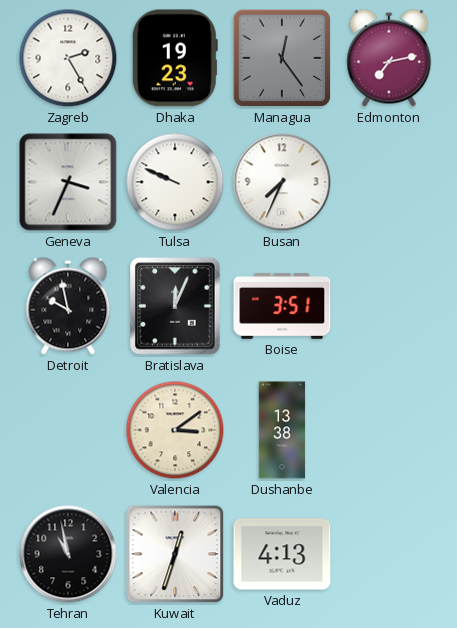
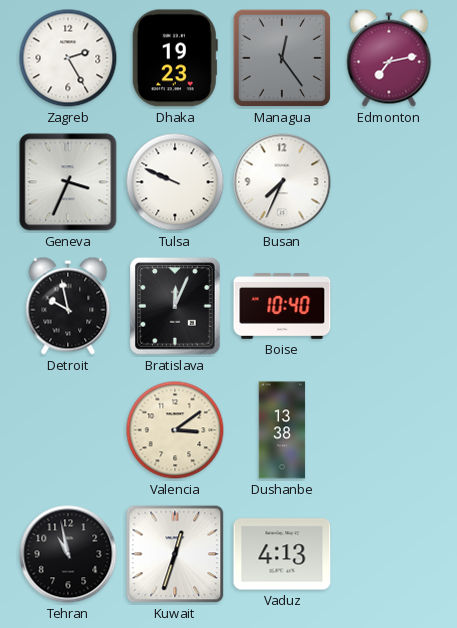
Boise: 3:51 -> 10:40
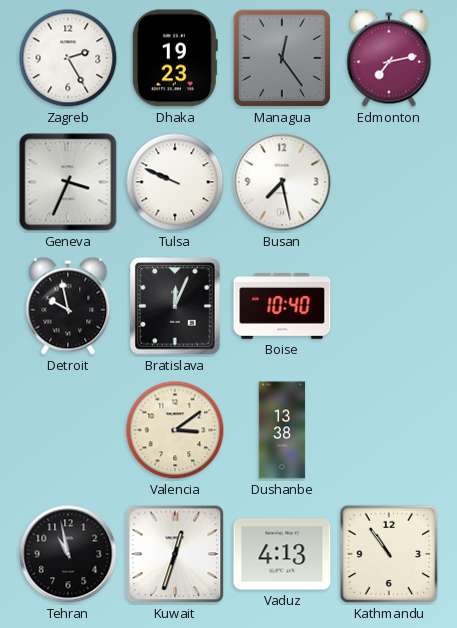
Busan: 7:34 -> 7:28
Kathmandu: none -> 10:54
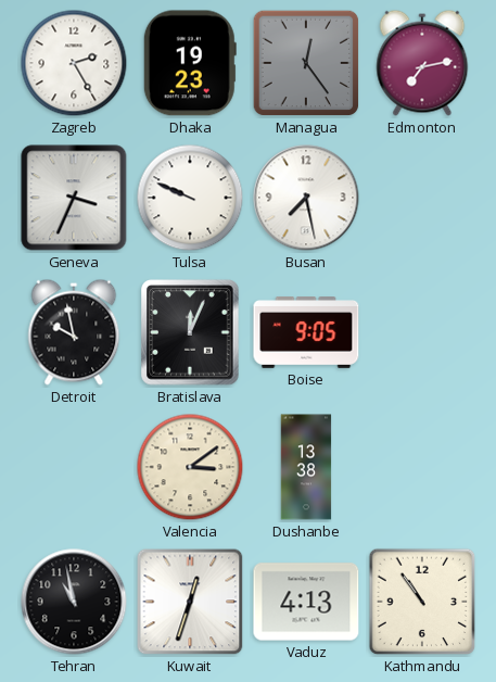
Boise: 10:40 -> 9:05
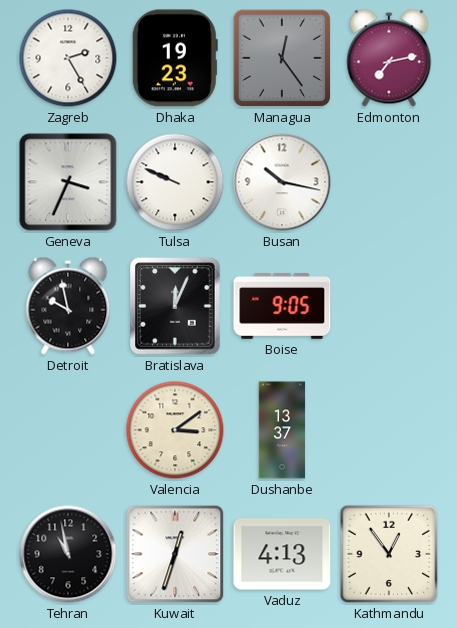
Busan: 7:28 -> 10:17
Dushanbe: 13:38 -> 13:37
Kathmandu: 10:54 -> 12:54
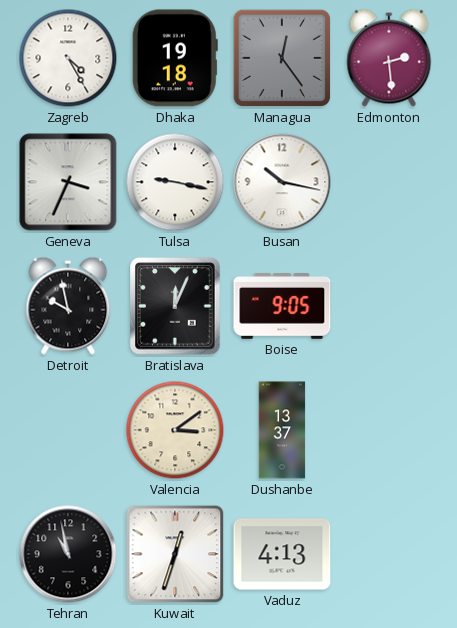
Zagreb: 2:25 -> 4:25
Dhaka: 19:23 -> 19:18
Edmonton: 7:13 -> 2:29
Tulsa: 9:49 -> 9:17
Kathmandu: 12:54 -> none
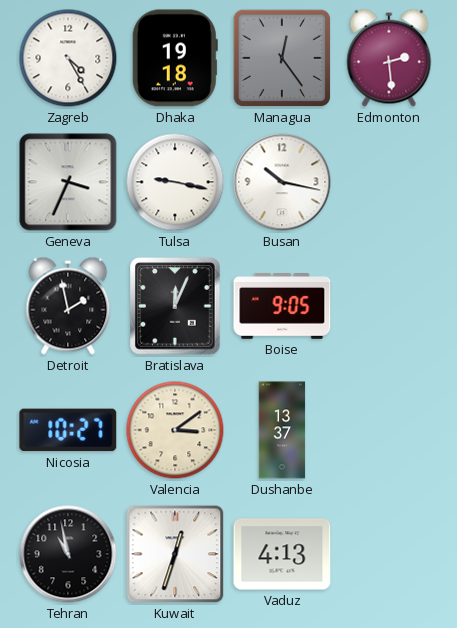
Detroit: 9:58 -> 1:58
Nicosia: none -> 10:27
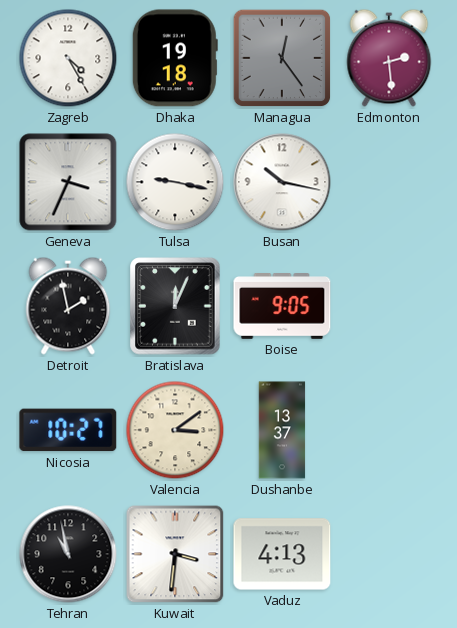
Kuwait: 12:33 -> 3:31
